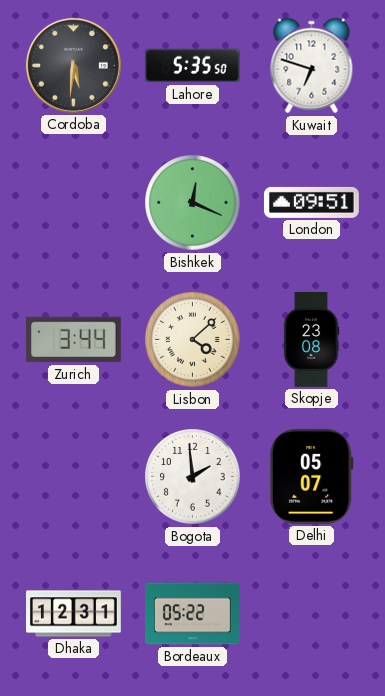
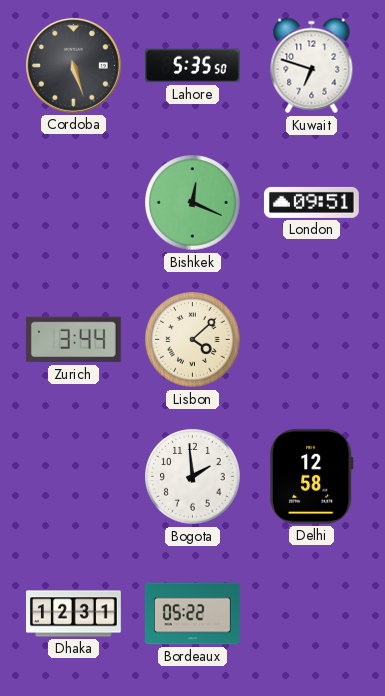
Cordoba: 5:31 -> 5:27
Skopje: 23:08 -> none
Delhi: 05:07 -> 12:58
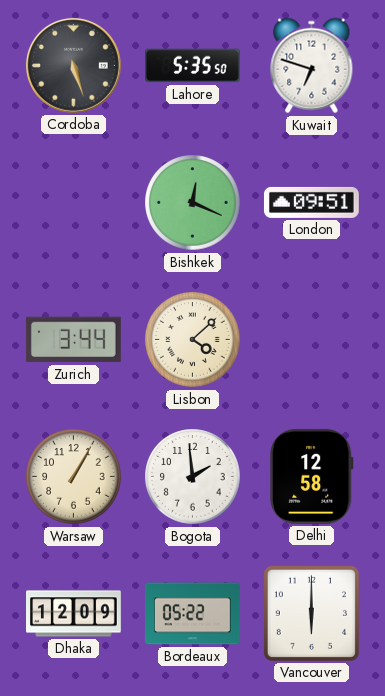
Warsaw: none -> 1:05
Dhaka: 12:31 -> 12:09
Vancouver: none -> 6:00
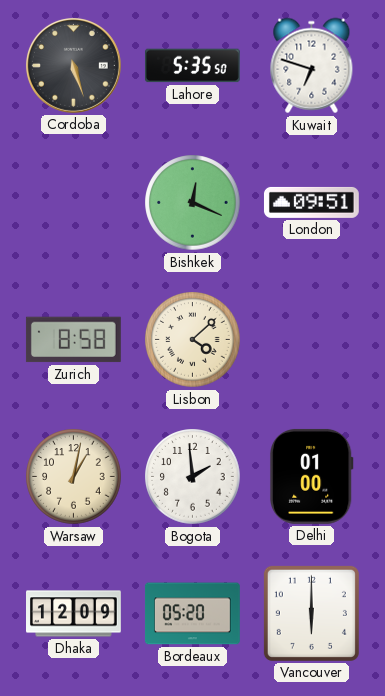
Zurich: 3:44 -> 8:58
Warsaw: 1:05 -> 1:02
Delhi: 12:58 -> 01:00
Bordeaux: 05:22 -> 05:20
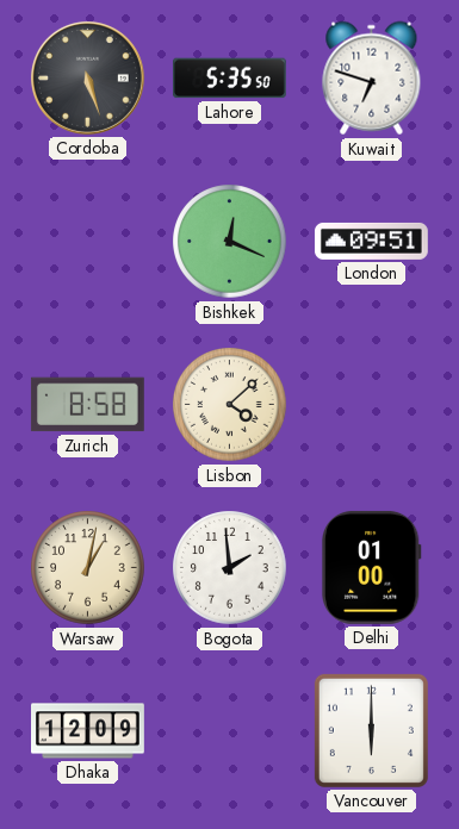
Bordeaux: 05:20 -> none
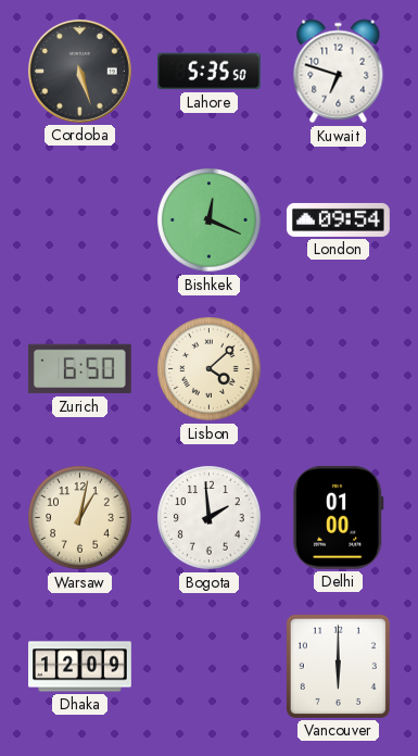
London: 09:51 -> 09:54
Zurich: 8:58 -> 6:50
